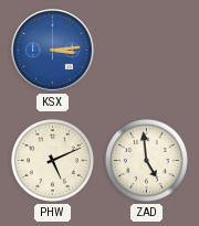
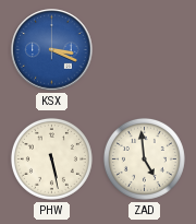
KSX: 3:14 -> 3:19
PHW: 5:11 -> 5:28
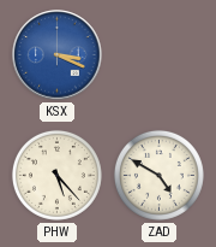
PHW: 5:28 -> 5:23
ZAD: 4:59 -> 4:50
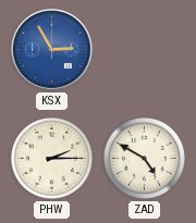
KSX: 3:19 -> 2:55
PHW: 5:23 -> 2:15
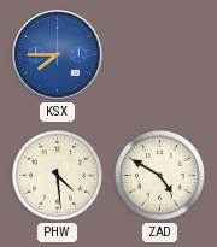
KSX: 2:55 -> 7:45
PHW: 2:15 -> 4:29
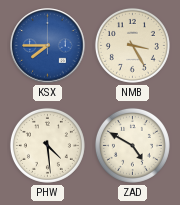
NMB: none -> 3:25
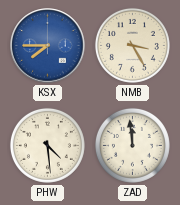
ZAD: 4:50 -> 11:59
